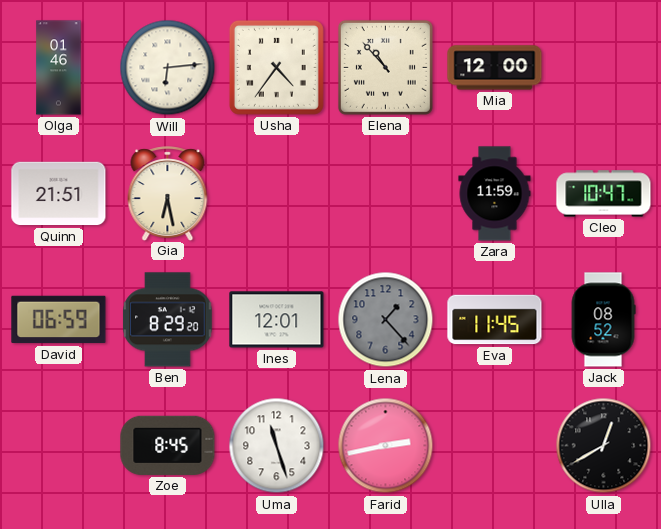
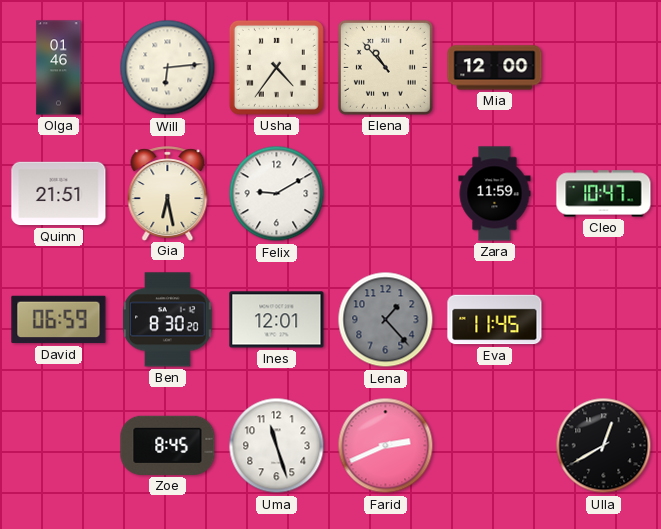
Felix: none -> 9:10
Ben: 8:29 -> 8:30
Jack: 08:52 -> none
Farid: 2:43 -> 2:41
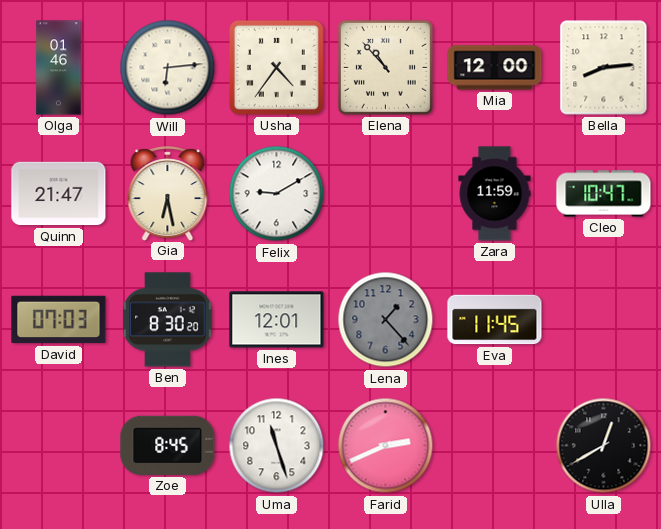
Bella: none -> 8:14
Quinn: 21:51 -> 21:47
David: 06:59 -> 07:03
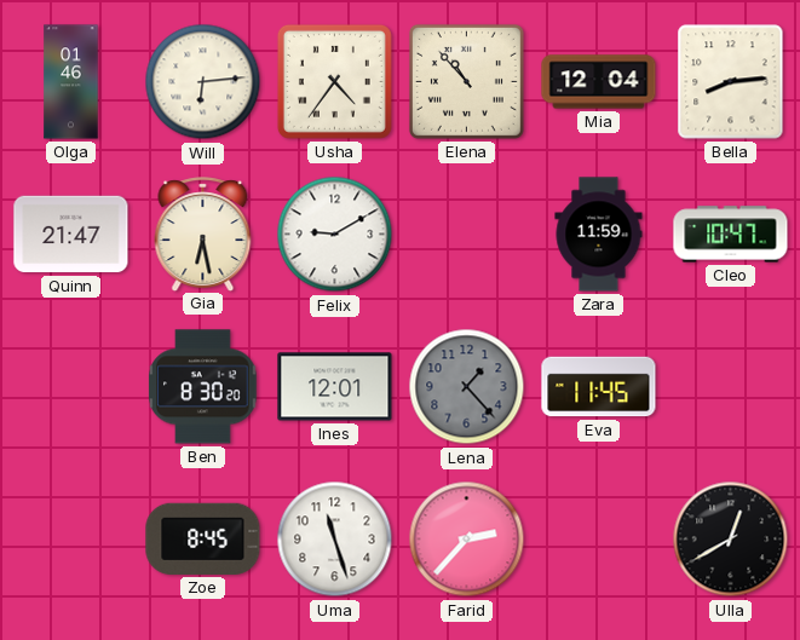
Mia: 12:00 -> 12:04
David: 07:03 -> none
Farid: 2:41 -> 2:37
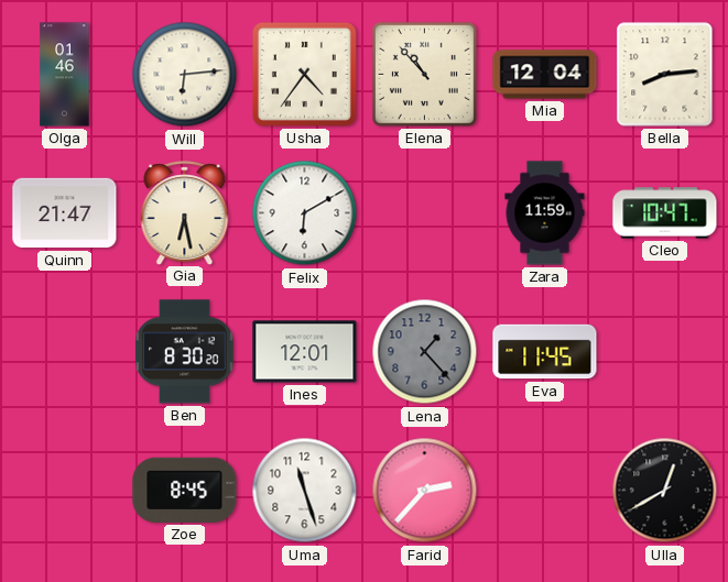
Felix: 9:10 -> 6:10
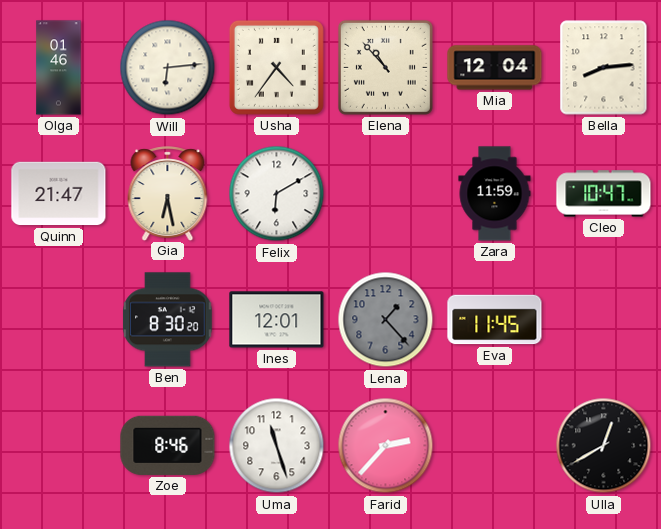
Zoe: 8:45 -> 8:46
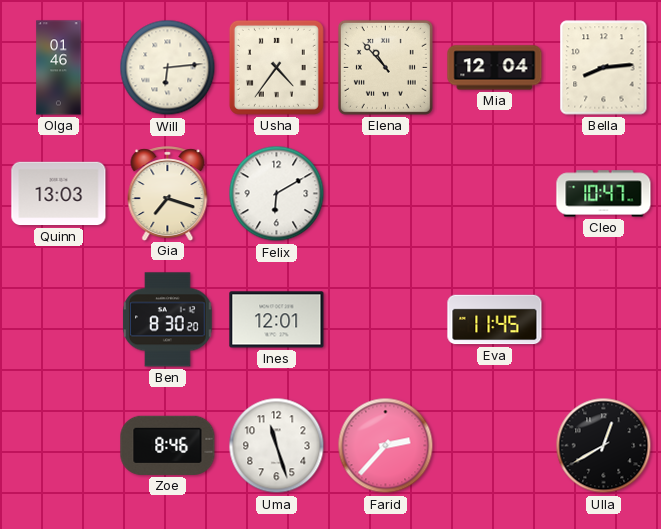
Quinn: 21:47 -> 13:03
Gia: 6:28 -> 7:18
Zara: 11:59 -> none
Lena: 1:23 -> none
